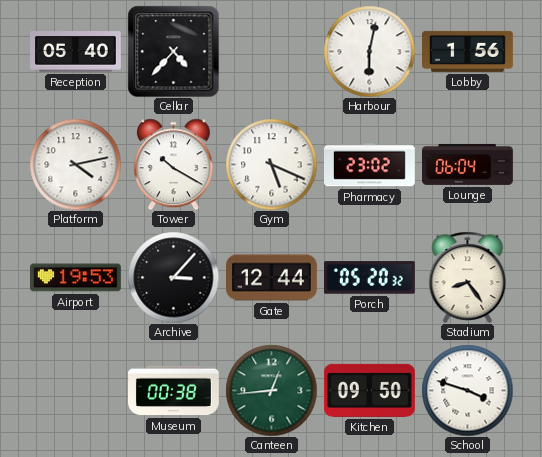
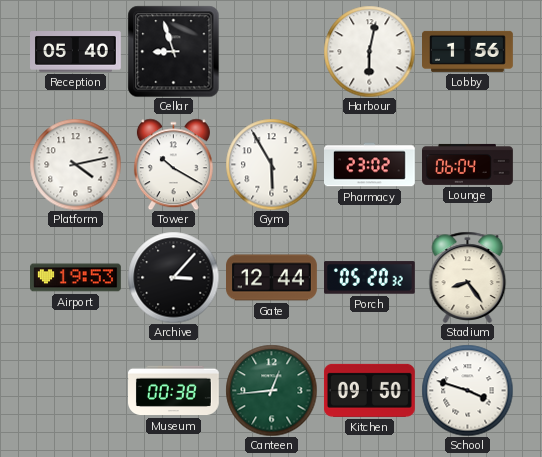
Cellar: 4:37 -> 8:57
Gym: 5:19 -> 5:55
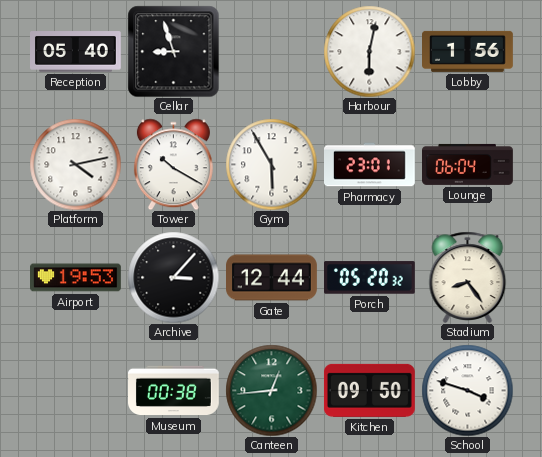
Pharmacy: 23:02 -> 23:01
